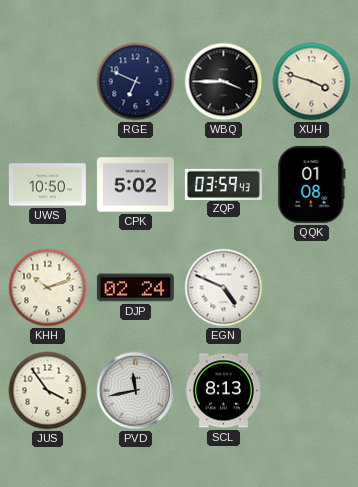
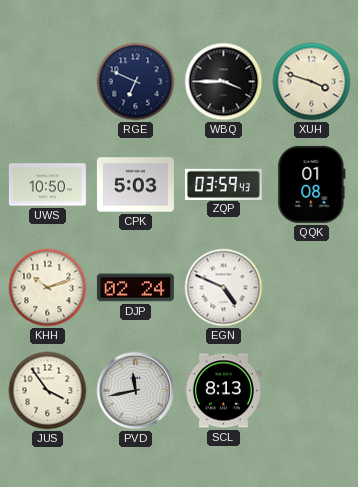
CPK: 5:02 -> 5:03
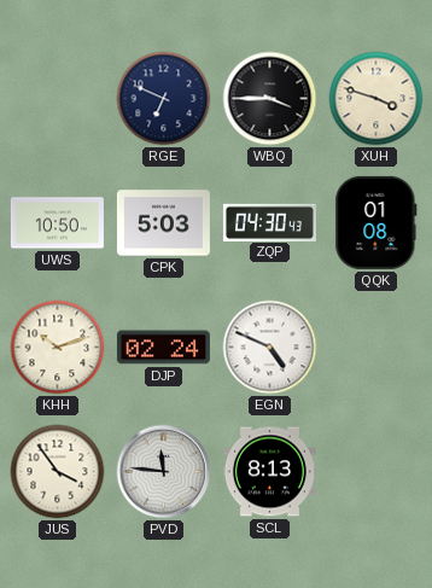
ZQP: 03:59 -> 04:30
PVD: 11:43 -> 11:46
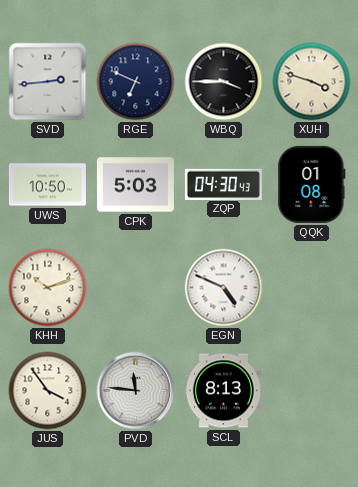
SVD: none -> 2:44
DJP: 02:24 -> none
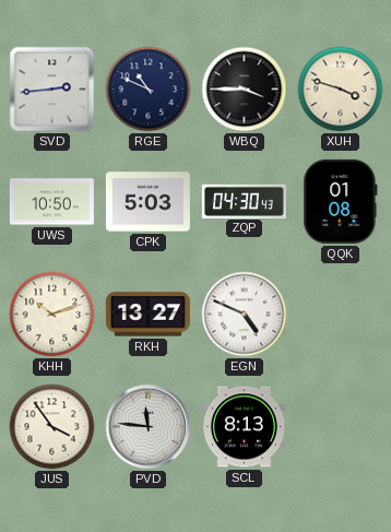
RGE: 6:49 -> 10:49
RKH: none -> 13:27
